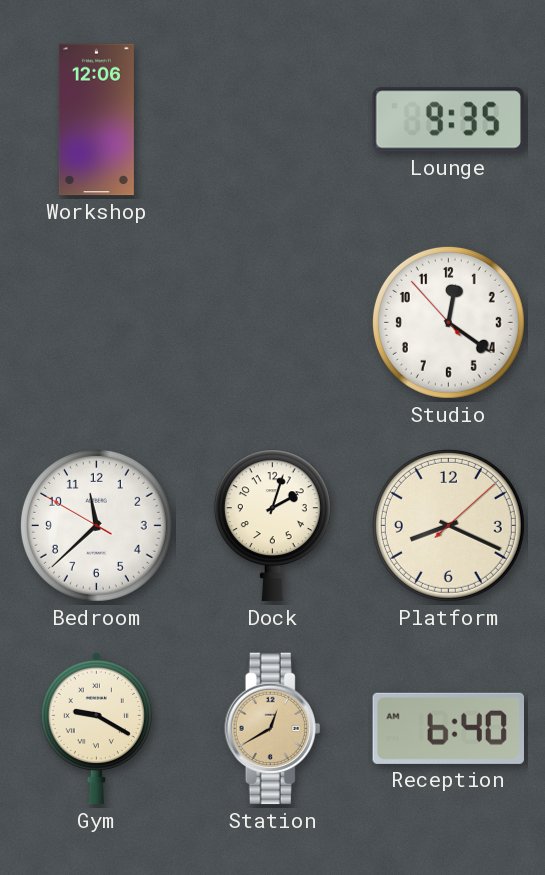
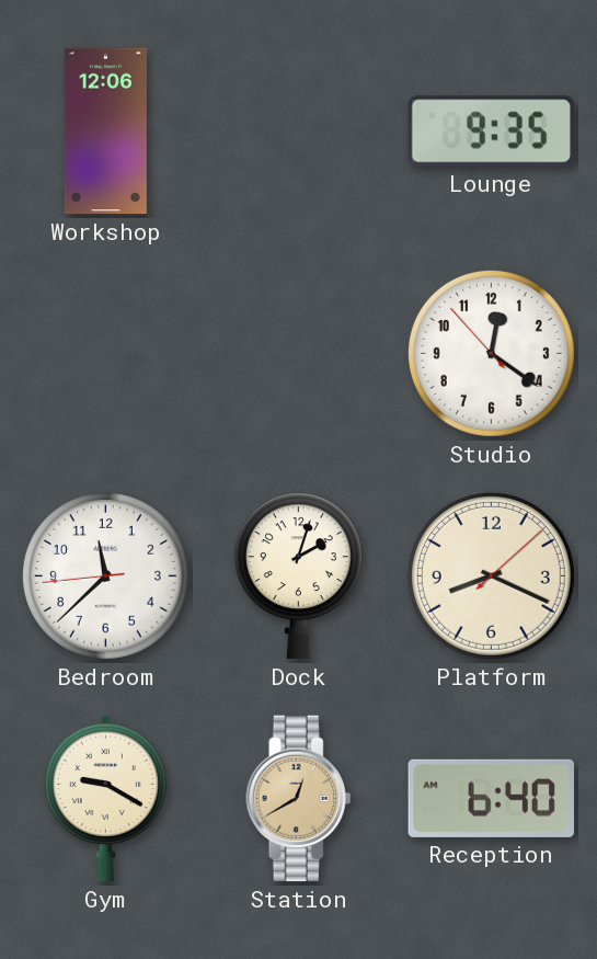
Bedroom: 11:37:50 -> 11:37:44
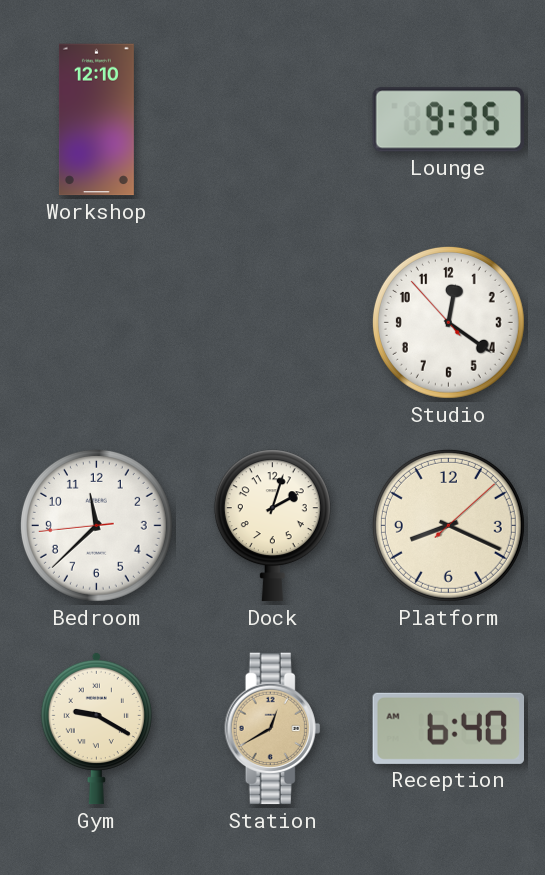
Workshop: 12:06 -> 12:10
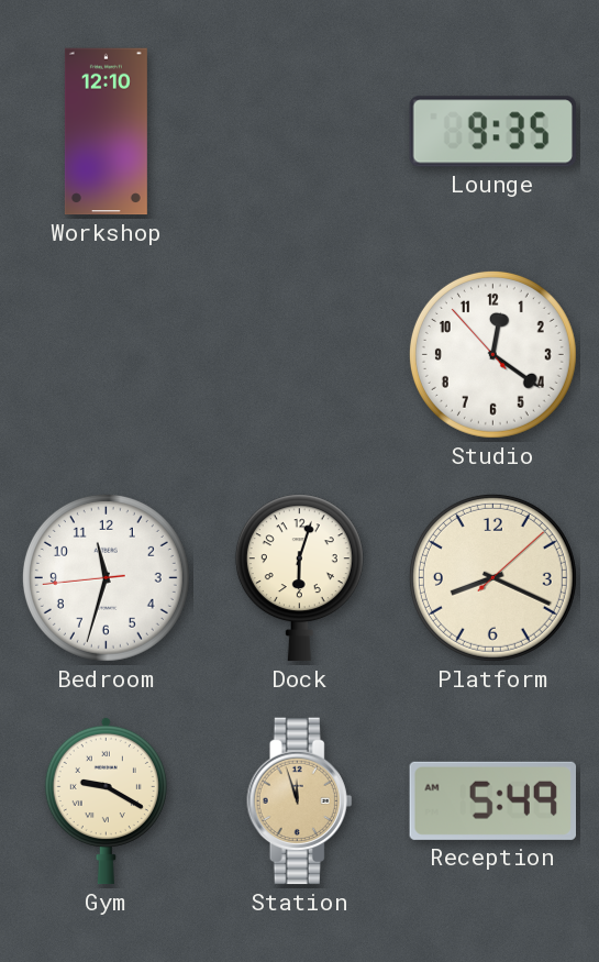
Bedroom: 11:37 -> 11:32
Dock: 2:03 -> 6:03
Station: 12:40 -> 11:57
Reception: 6:40 -> 5:49
